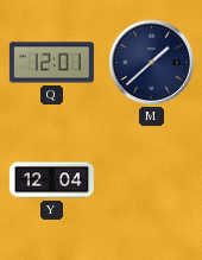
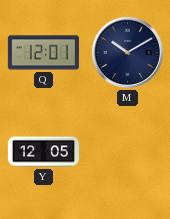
M: 1:38 -> 10:10
Y: 12:04 -> 12:05
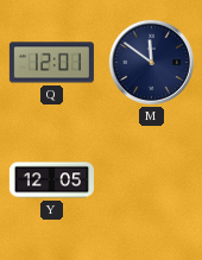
M: 10:10 -> 11:51
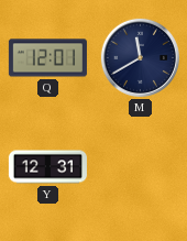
M: 11:51 -> 11:40
Y: 12:05 -> 12:31
